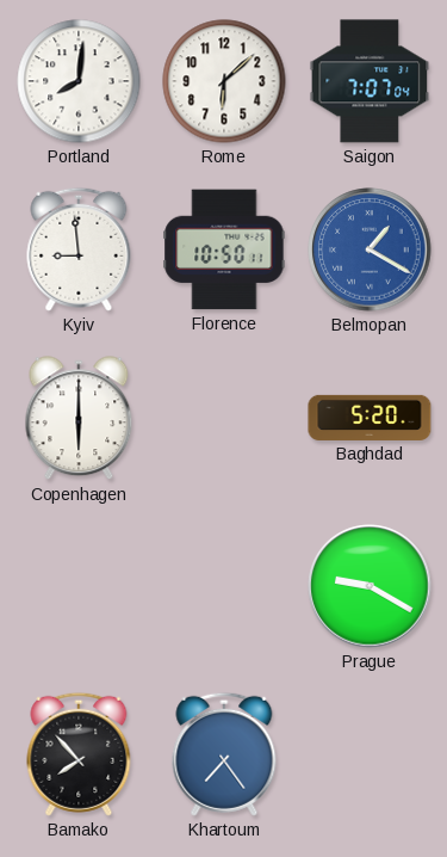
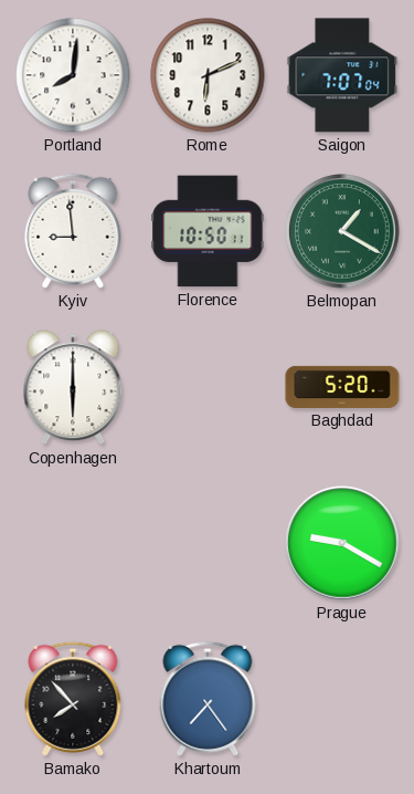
Rome: 6:08 -> 6:11
Belmopan dial: blue -> green
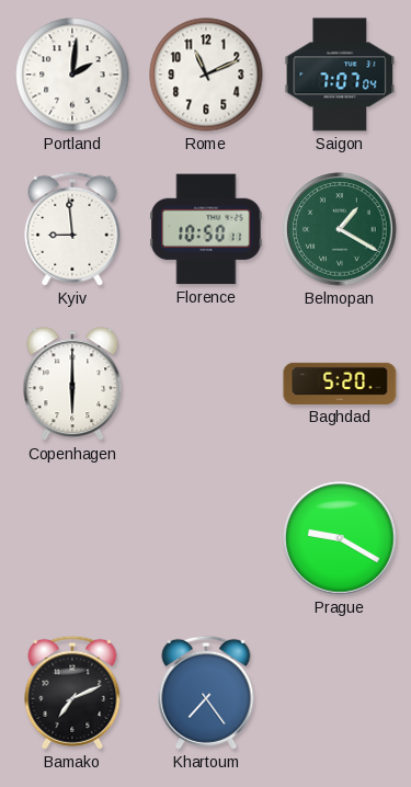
Portland: 8:01 -> 2:01
Rome: 6:11 -> 11:11
Bamako: 7:53 -> 7:11
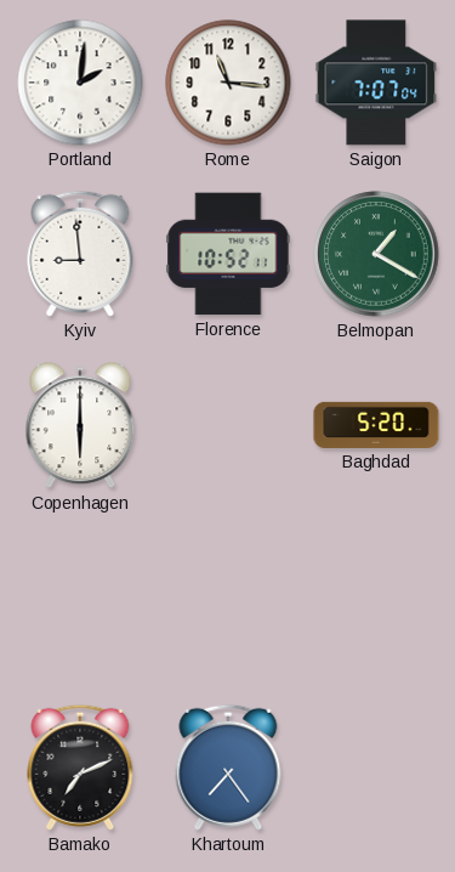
Rome: 11:11 -> 11:16
Florence: 10:50 -> 10:52
Prague: 9:20 -> none
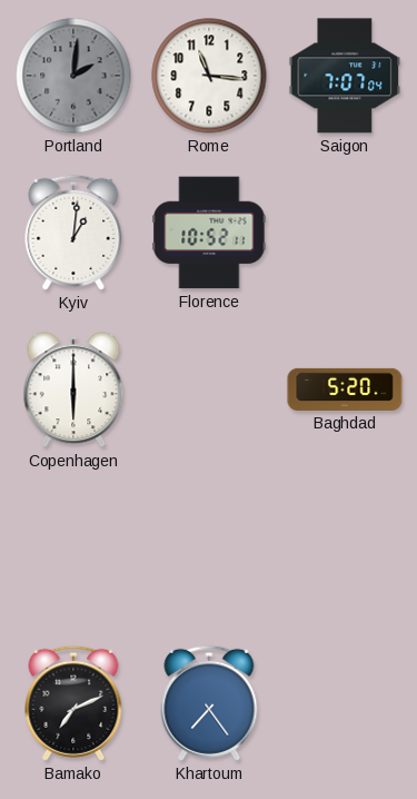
Portland dial: white -> grey
Kyiv: 8:59 -> 1:01
Belmopan: 1:20 -> none
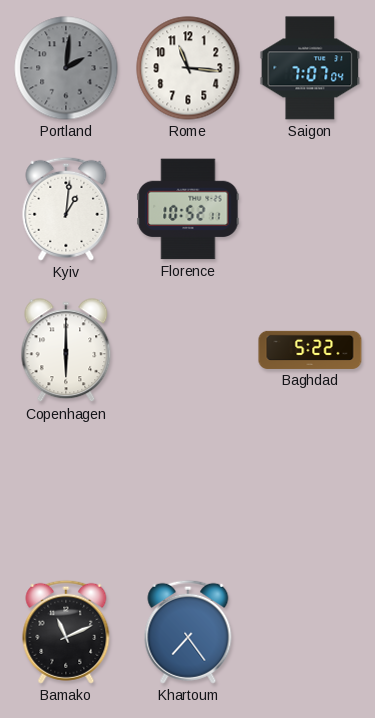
Baghdad: 5:20 -> 5:22
Bamako: 7:11 -> 11:11
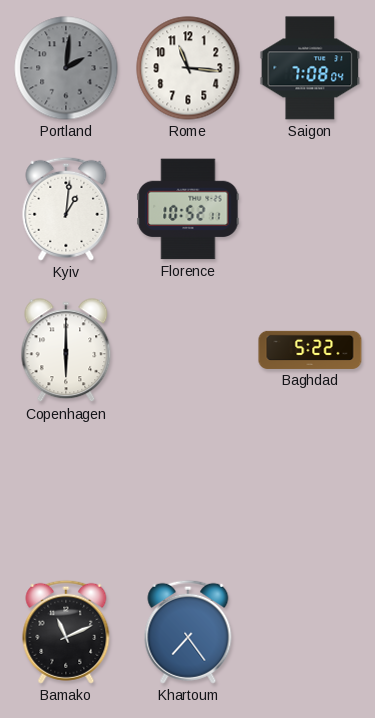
Saigon: 7:07 -> 7:08
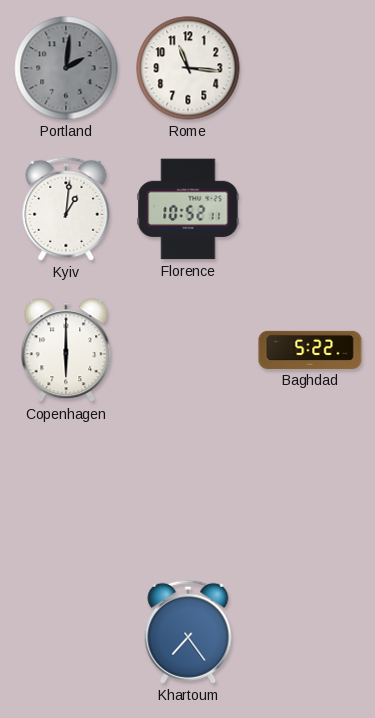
Saigon: 7:08 -> none
Bamako: 11:11 -> none
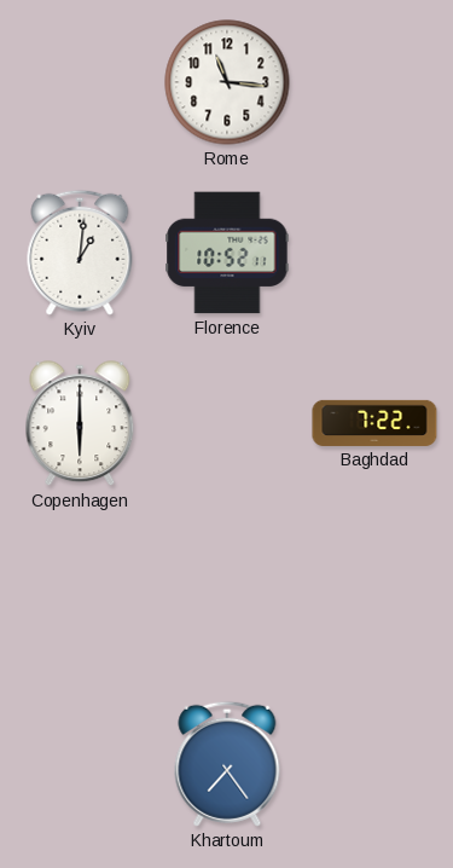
Portland: 2:01 -> none
Baghdad: 5:22 -> 7:22
